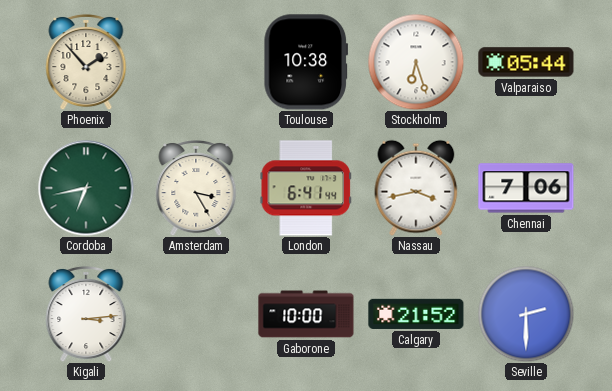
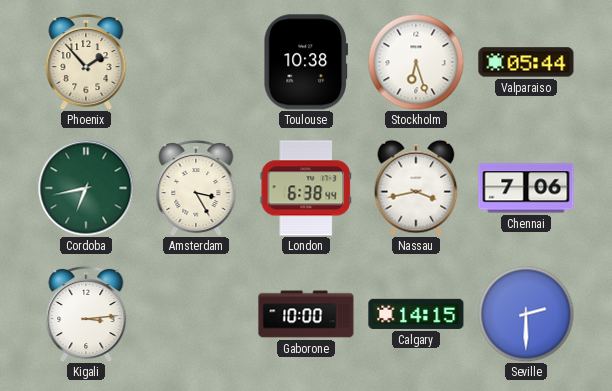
London: 6:41 -> 6:38
Calgary: 21:52 -> 14:15
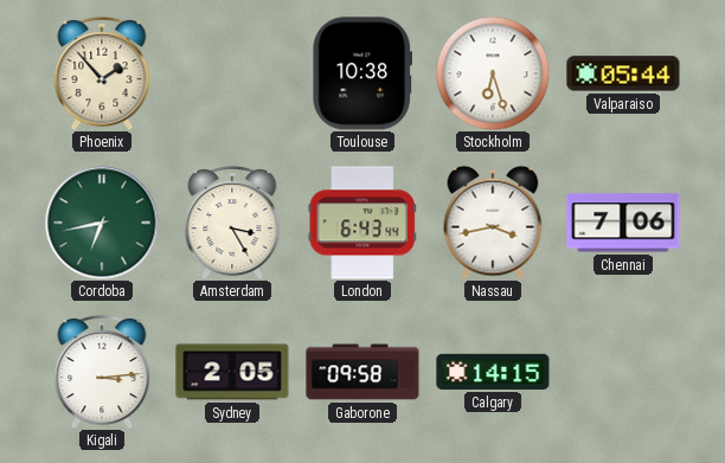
London: 6:38 -> 6:43
Sydney: none -> 2:05
Gaborone: 10:00 -> 09:58
Seville: 2:30 -> none
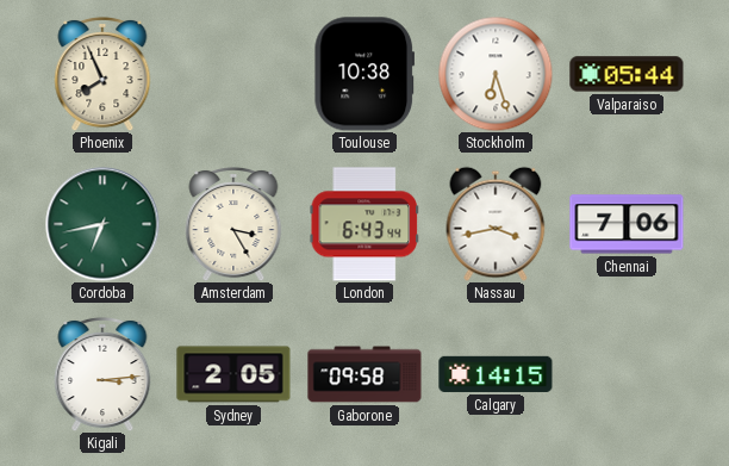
Phoenix: 1:53 -> 7:56
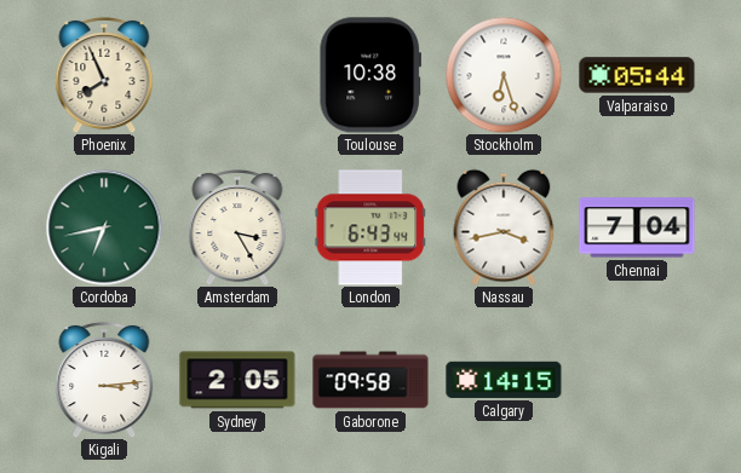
Chennai: 7:06 -> 7:04
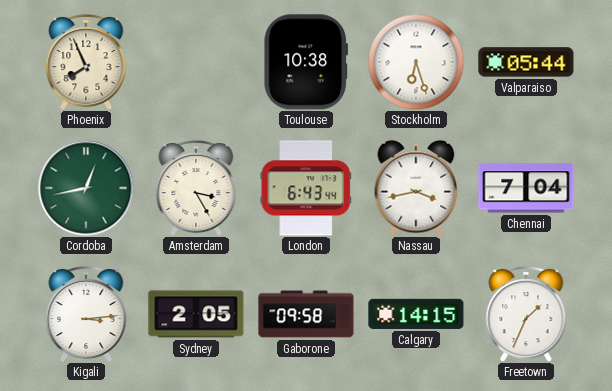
Cordoba: 6:43 -> 12:43
Freetown: none -> 1:34
